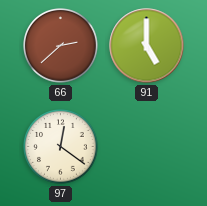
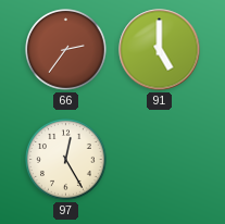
66: 2:38 -> 2:36
97: 12:21 -> 12:25
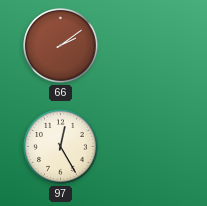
66: 2:36 -> 2:09
91: 5:00 -> none
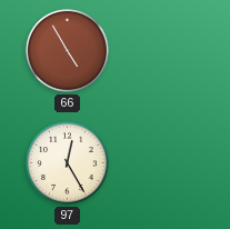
66: 2:09 -> 4:55
